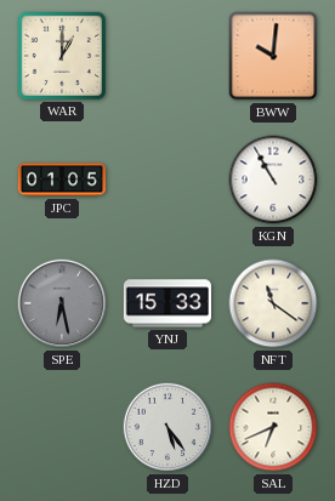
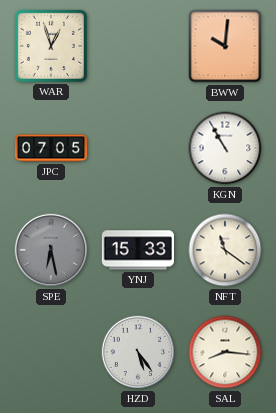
WAR: 1:00 -> 12:57
JPC: 01:05 -> 07:05
SAL: 6:41 -> 8:16
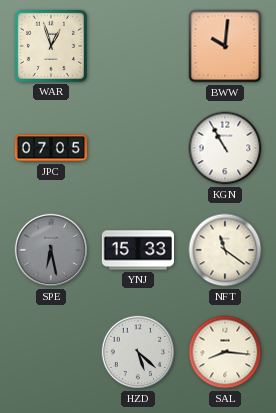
HZD: 5:24 -> 5:22
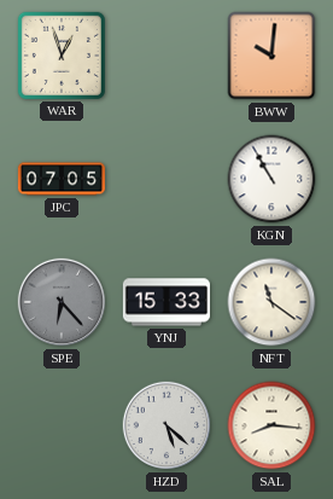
SPE: 6:28 -> 6:23
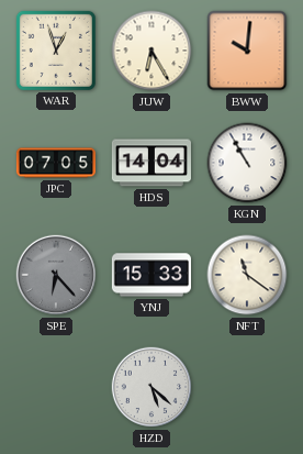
JUW: none -> 6:25
HDS: none -> 14:04
SAL: 8:16 -> none
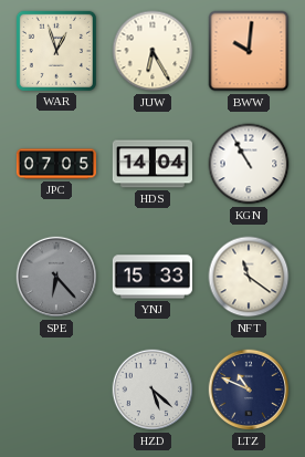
LTZ: none -> 10:49
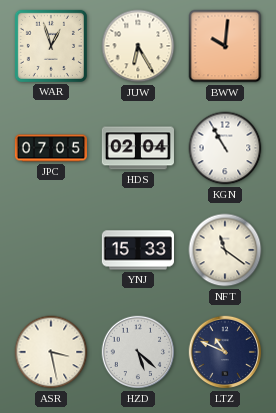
HDS: 14:04 -> 02:04
SPE: 6:23 -> none
ASR: none -> 3:28
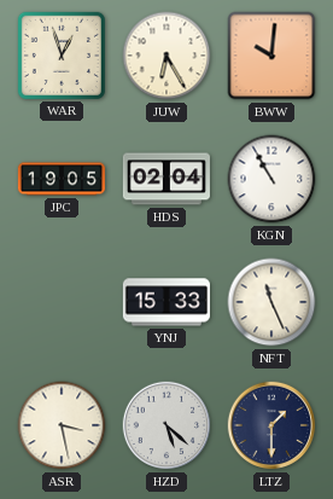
JPC: 07:05 -> 19:05
NFT: 11:21 -> 11:26
LTZ: 10:49 -> 1:30
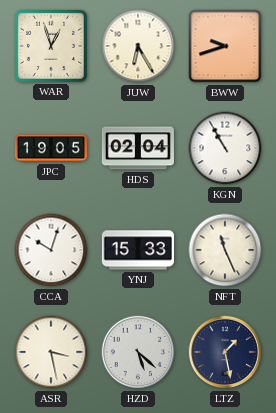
BWW: 10:01 -> 9:42
CCA: none -> 10:03
LTZ: 1:30 -> 1:28
